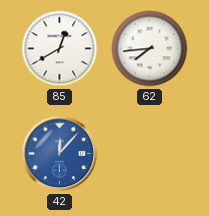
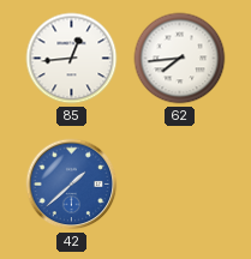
85: 12:40 -> 12:44
42: 12:07 -> 1:38
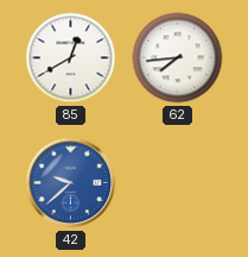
85: 12:44 -> 12:40
42: 1:38 -> 9:38
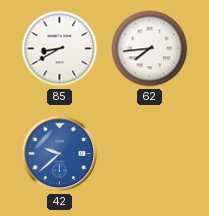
85: 12:40 -> 8:40
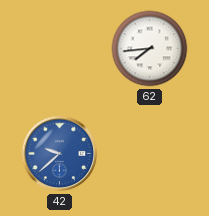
85: 8:40 -> none
